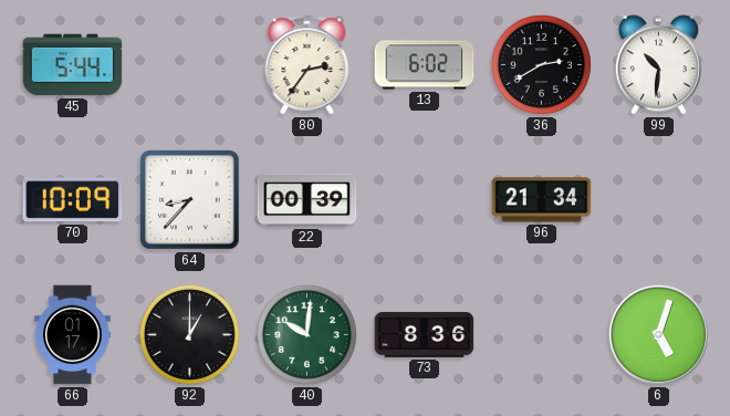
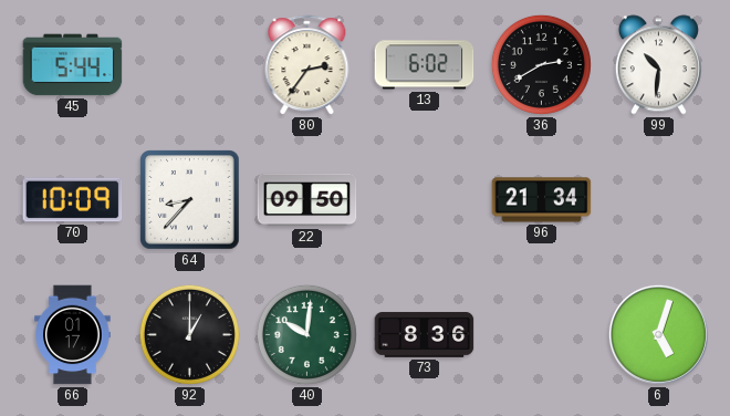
22: 00:39 -> 09:50
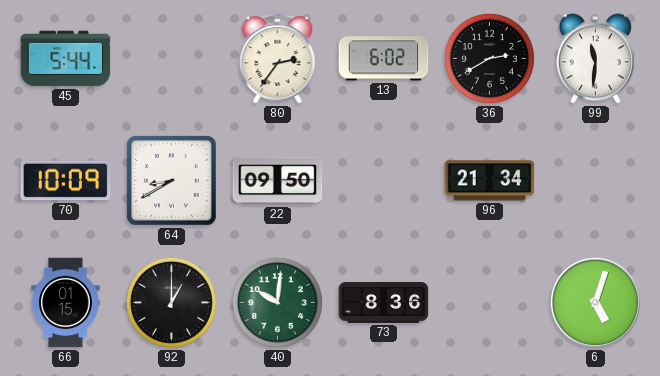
99: 10:31 -> 11:31
64: 8:37 -> 8:40
66: 01:17 -> 01:15
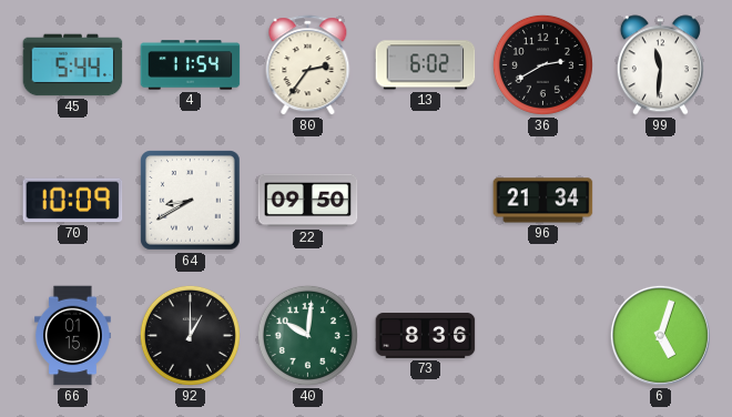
4: none -> 11:54
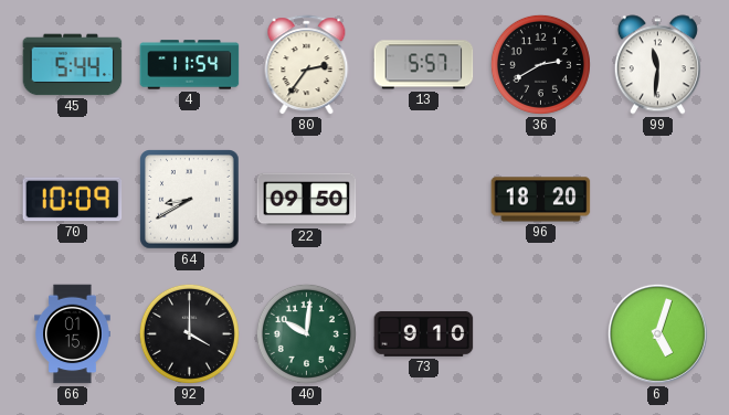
13: 6:02 -> 5:57
96: 21:34 -> 18:20
92: 1:00 -> 4:00
73: 8:36 -> 9:10
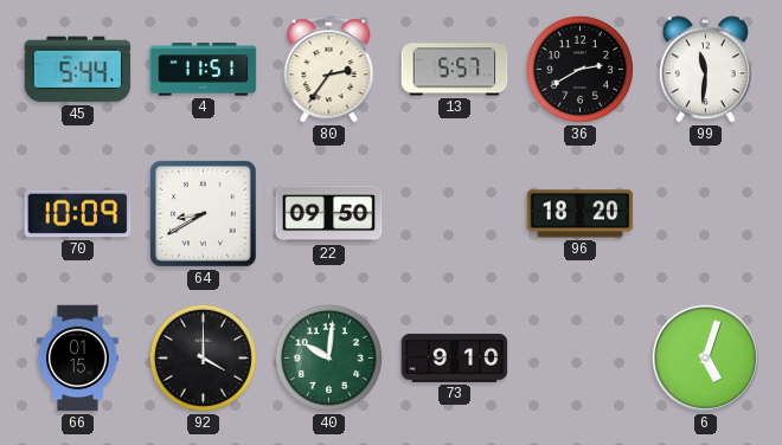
4: 11:54 -> 11:51
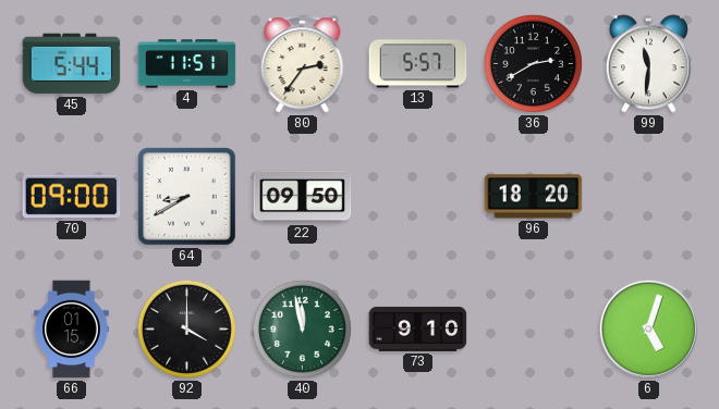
70: 10:09 -> 09:00
40: 10:01 -> 11:58
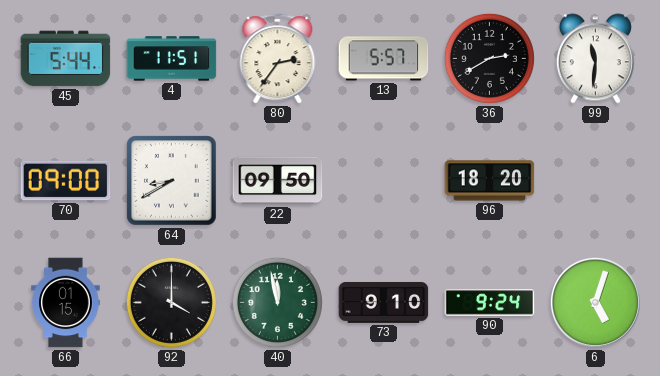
90: none -> 9:24
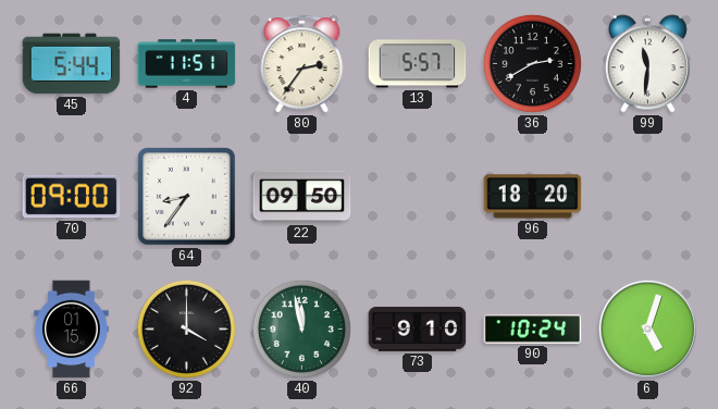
64: 8:40 -> 8:36
90: 9:24 -> 10:24
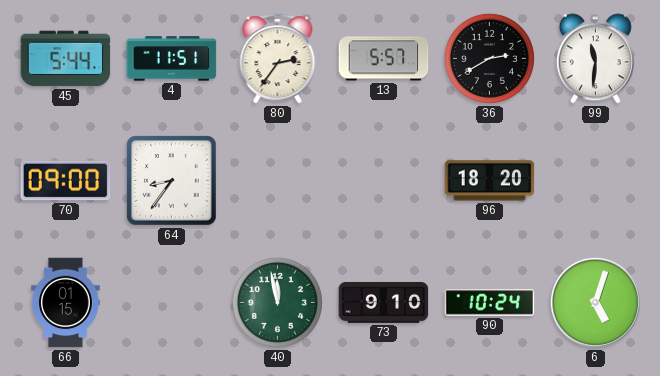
22: 09:50 -> none
92: 4:00 -> none
